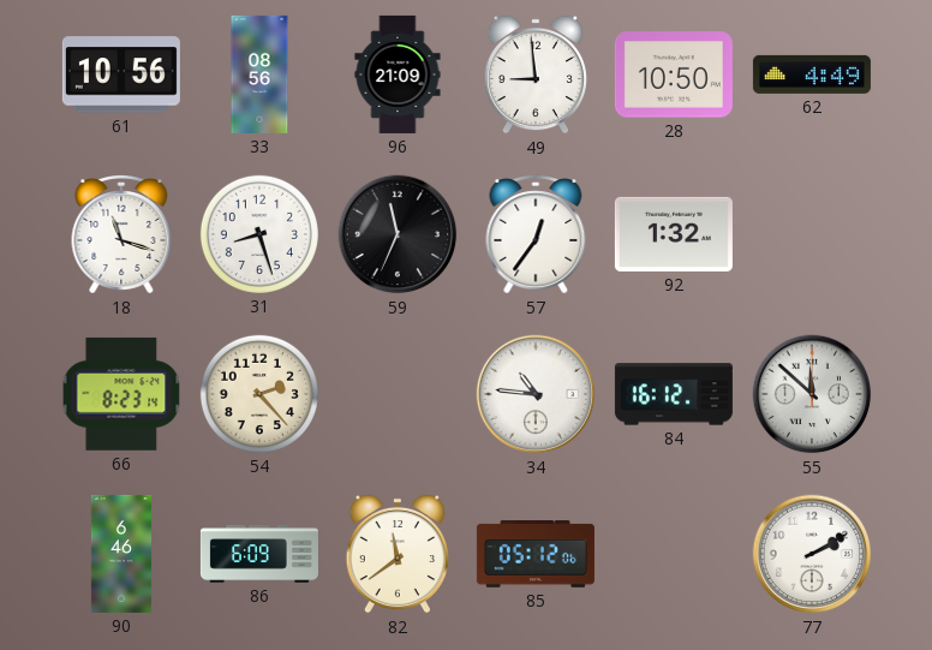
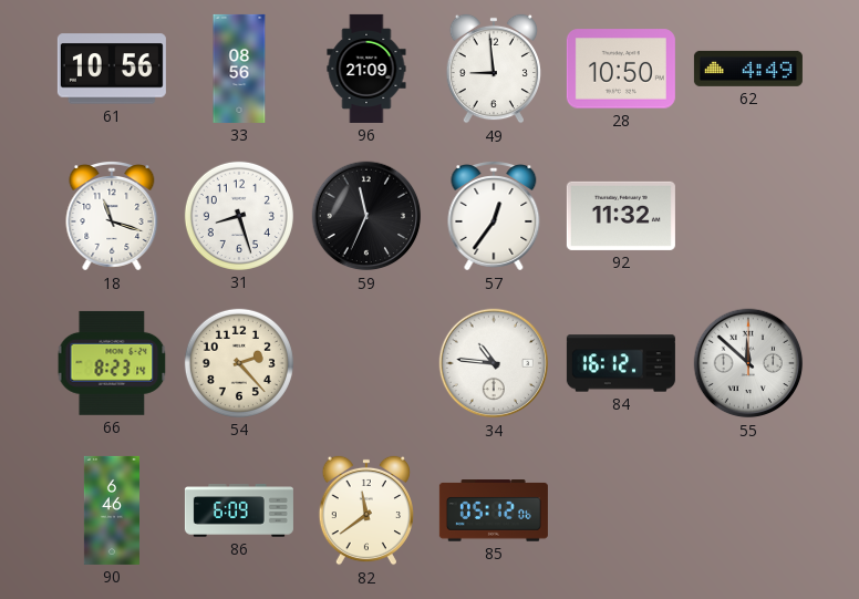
92: 1:32 -> 11:32
77: 2:10 -> none
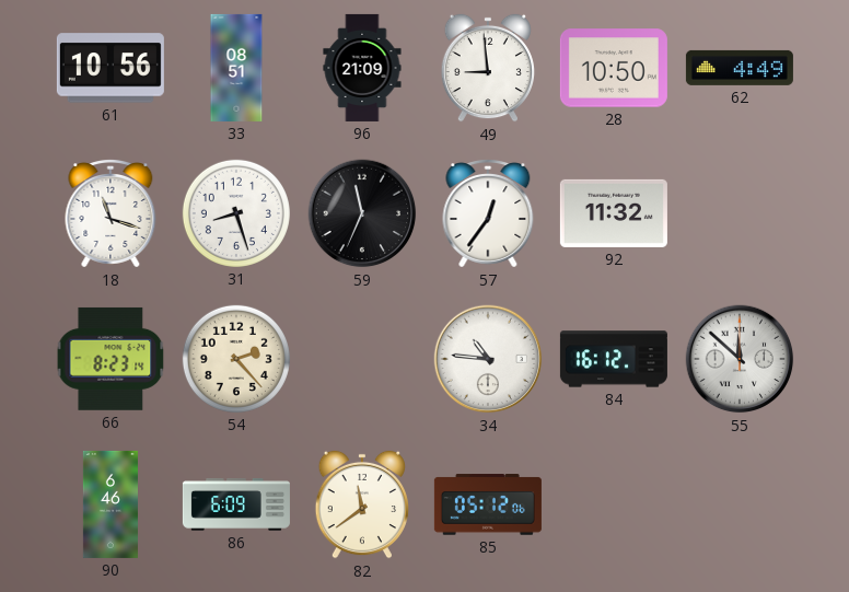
33: 08:56 -> 08:51
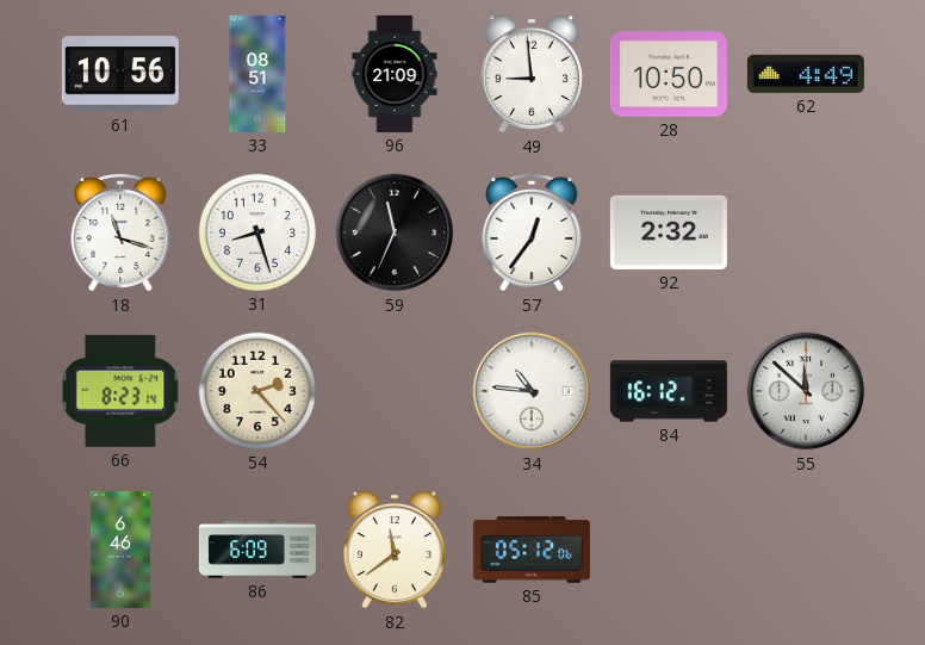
92: 11:32 -> 2:32
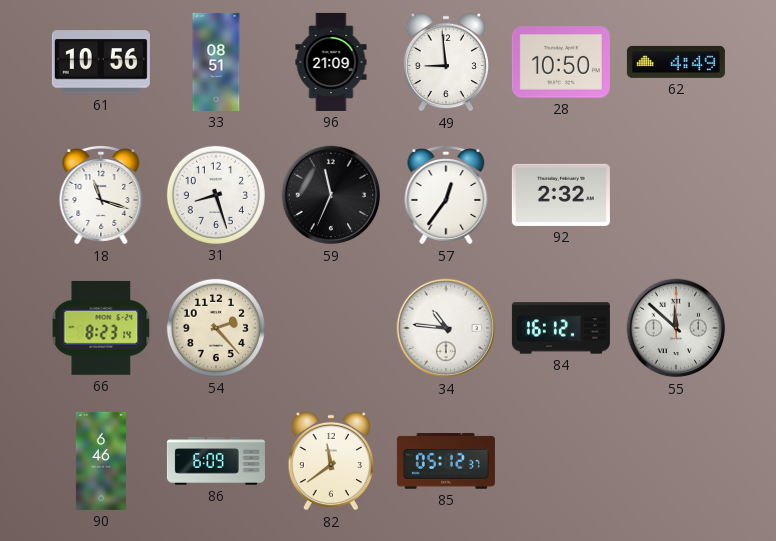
85: 05:12:06 -> 05:12:37
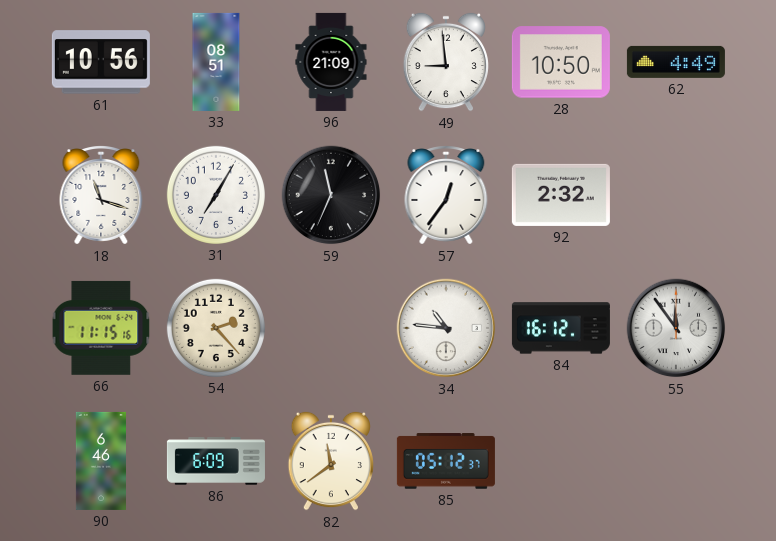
31: 8:27 -> 7:05
66: 8:23 -> 11:15
55: 11:52 -> 11:54
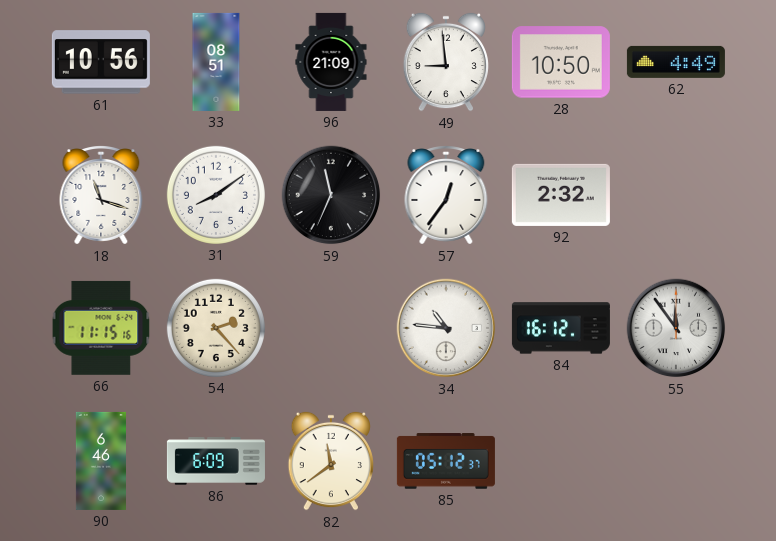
31: 7:05 -> 8:09
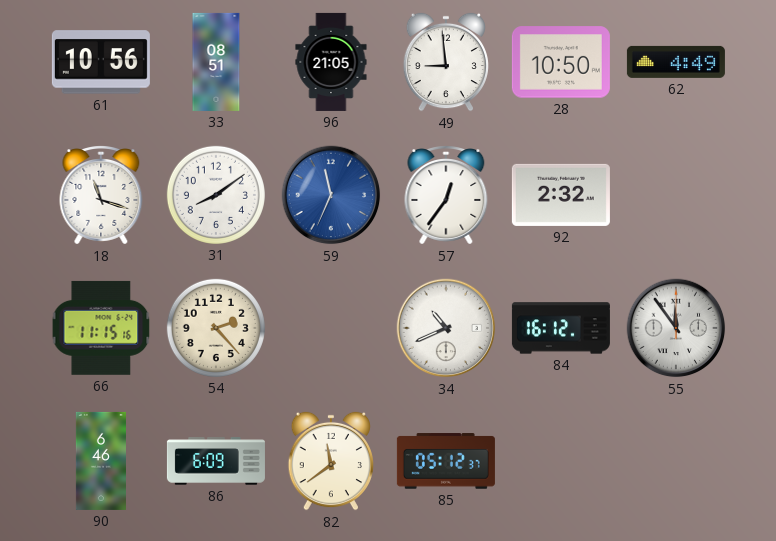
96: 21:09 -> 21:05
59 dial: black -> blue
34: 10:46 -> 10:41
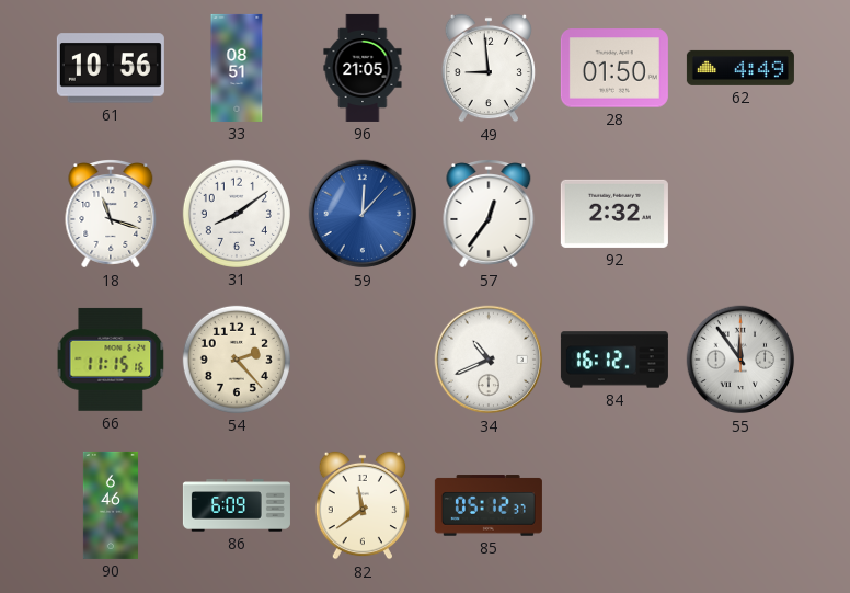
28: 10:50 -> 01:50
59: 11:34 -> 12:07
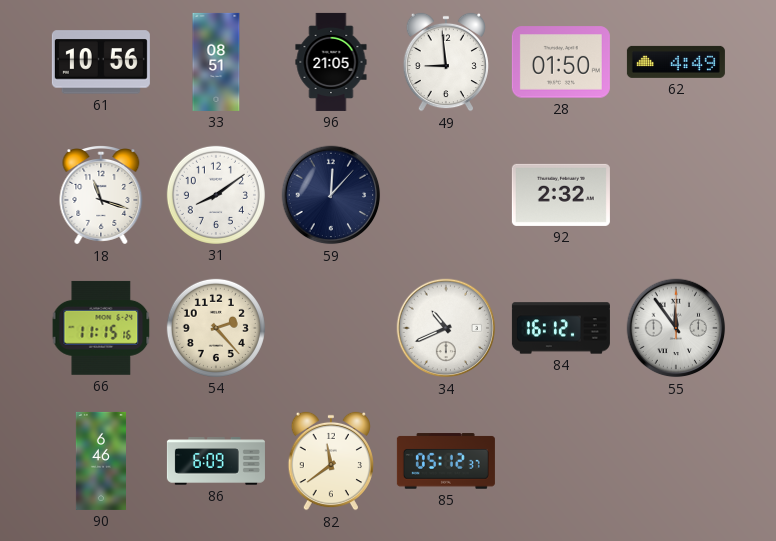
59 dial: blue -> navy
57: 12:36 -> none
